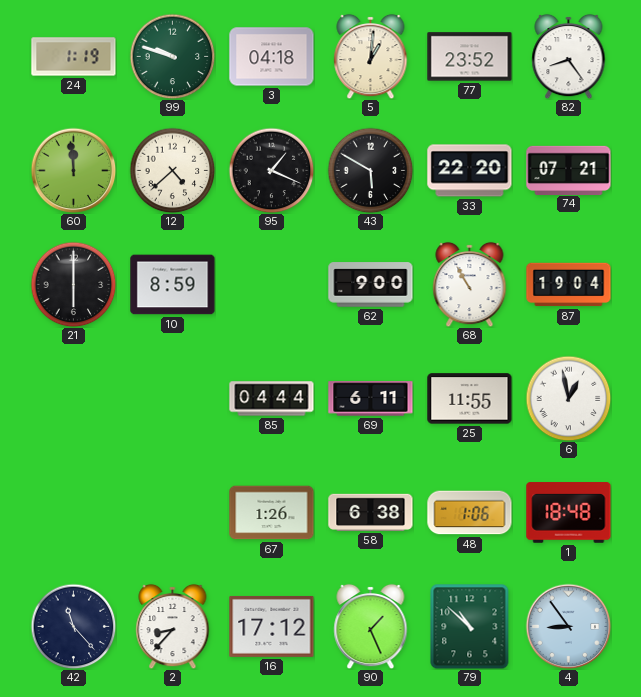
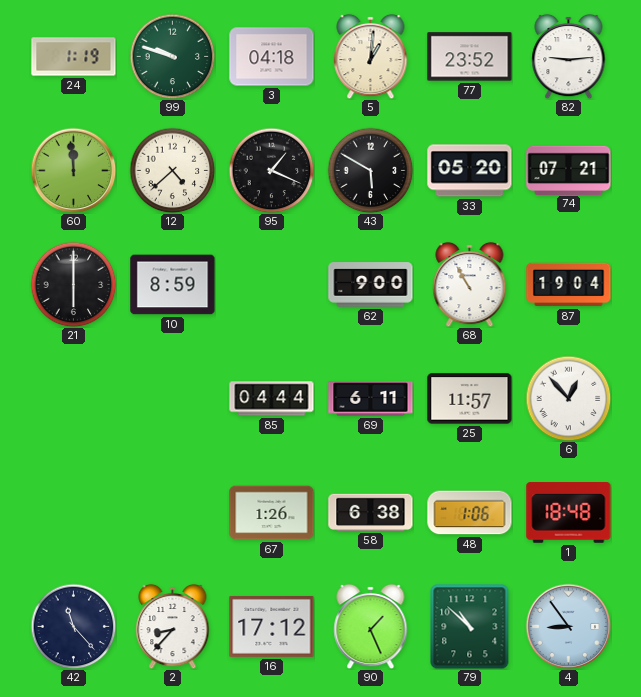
82: 8:24 -> 9:14
33: 22:20 -> 05:20
25: 11:55 -> 11:57
6: 12:58 -> 12:53
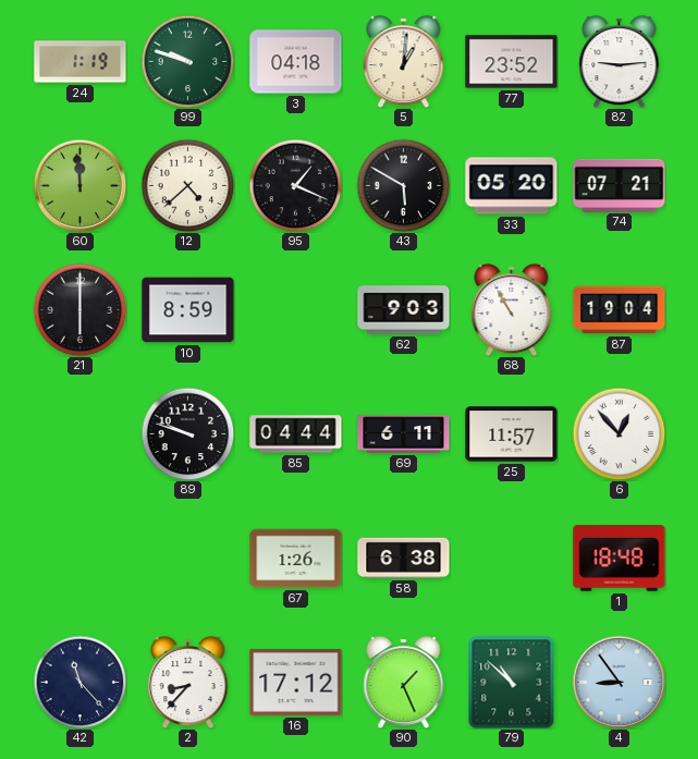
62: 9:00 -> 9:03
89: none -> 9:48
48: 1:06 -> none
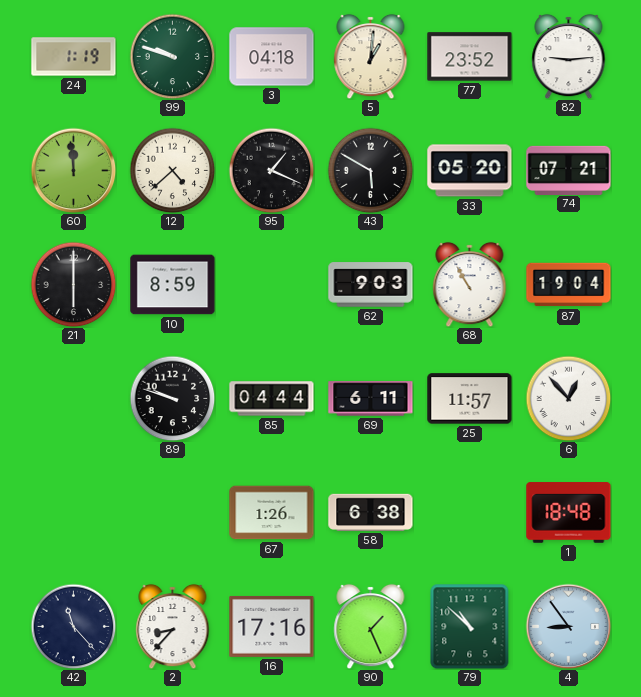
16: 17:12 -> 17:16
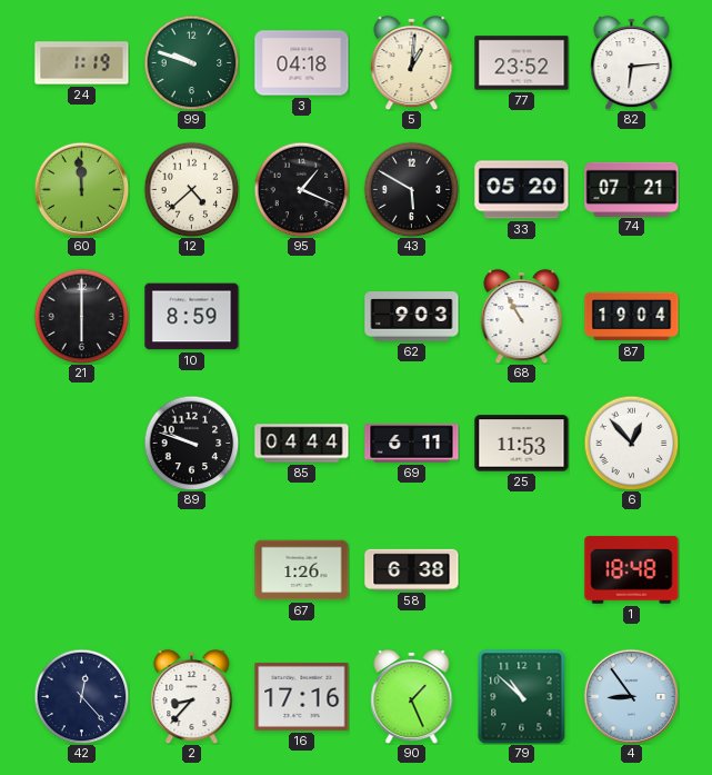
82: 9:14 -> 6:14
25: 11:57 -> 11:53
42: 11:23 -> 12:23
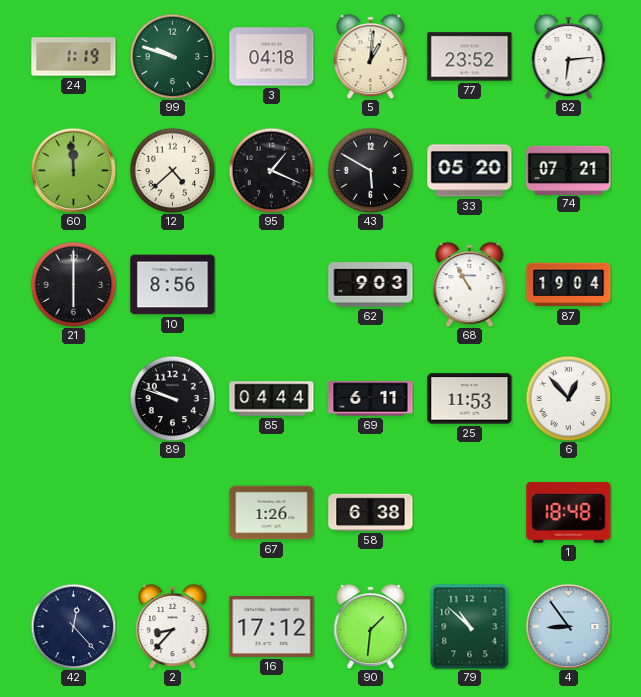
10: 8:59 -> 8:56
16: 17:16 -> 17:12
90: 1:26 -> 1:31
